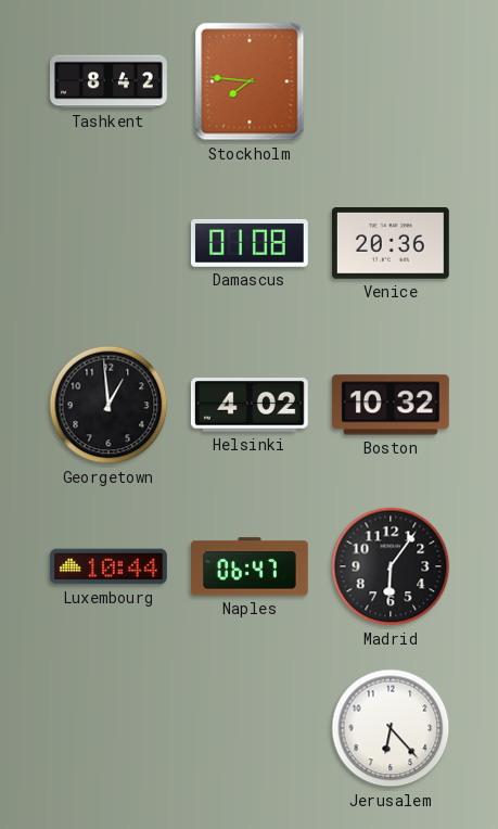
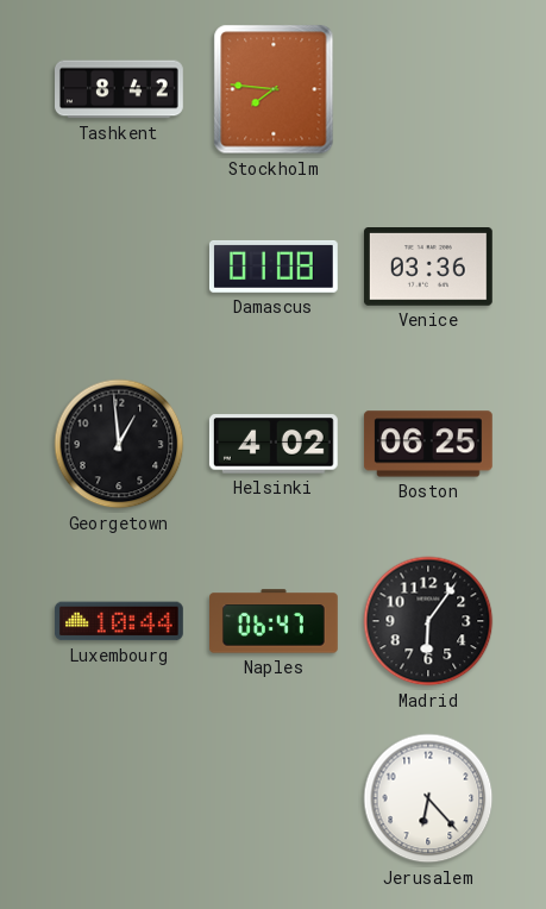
Venice: 20:36 -> 03:36
Boston: 10:32 -> 06:25
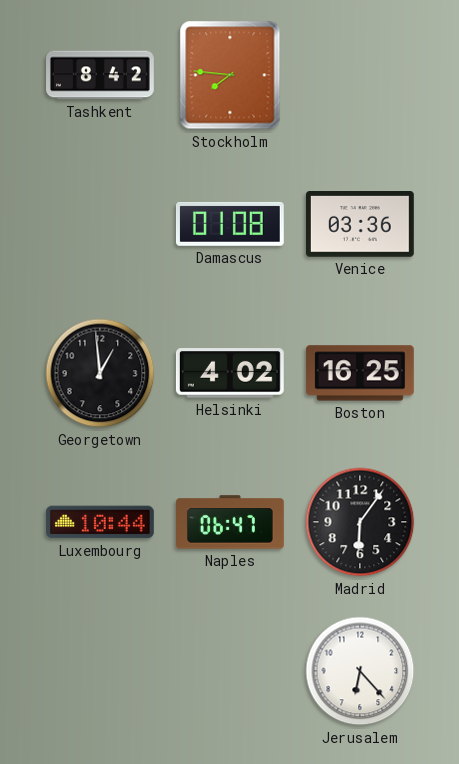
Boston: 06:25 -> 16:25
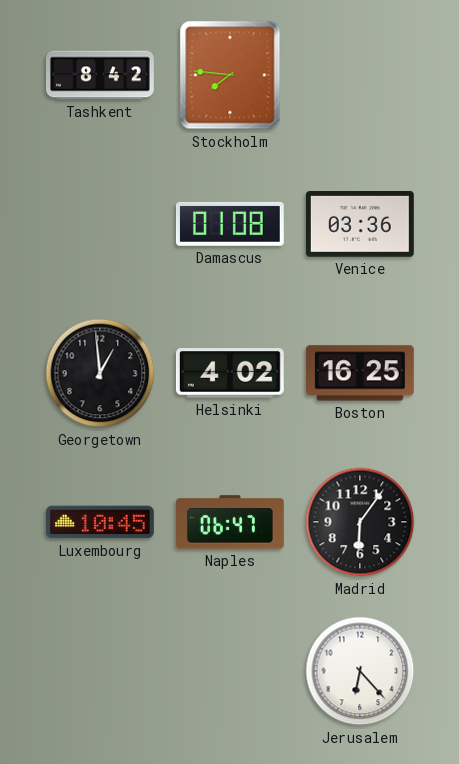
Luxembourg: 10:44 -> 10:45
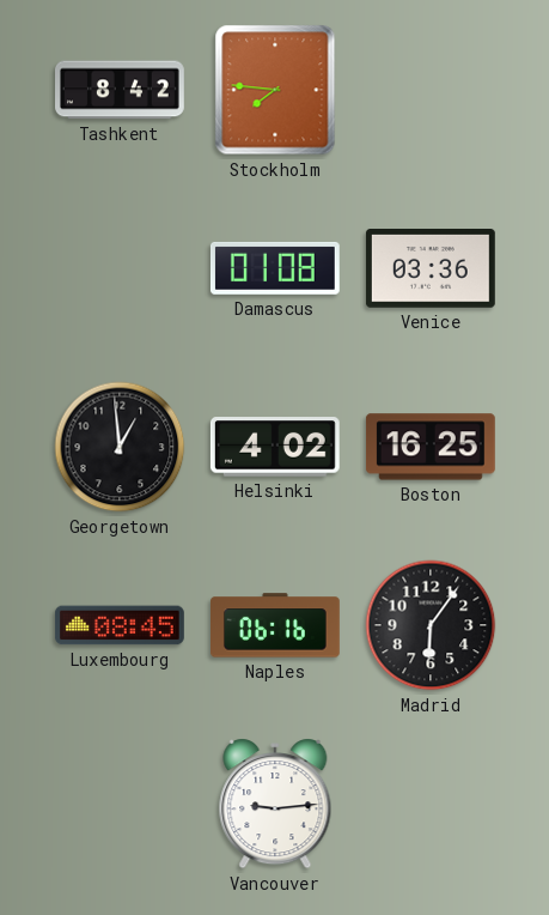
Luxembourg: 10:45 -> 08:45
Naples: 06:47 -> 06:16
Vancouver: none -> 9:14
Jerusalem: 6:23 -> none
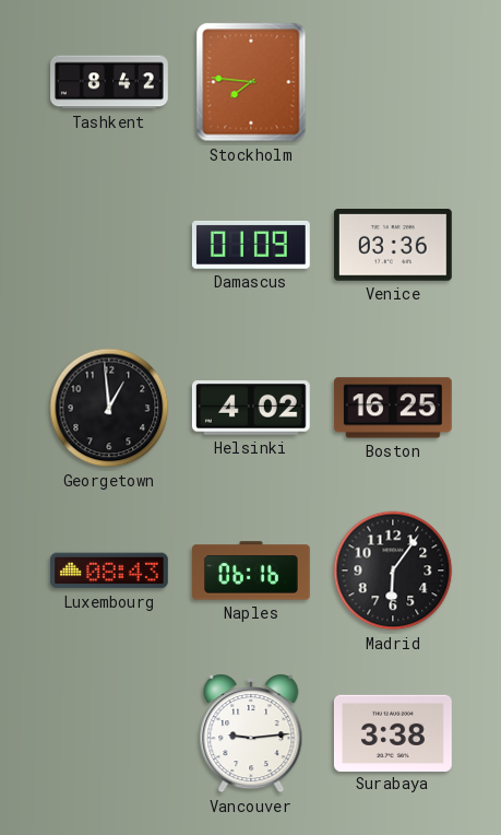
Damascus: 01:08 -> 01:09
Luxembourg: 08:45 -> 08:43
Surabaya: none -> 3:38
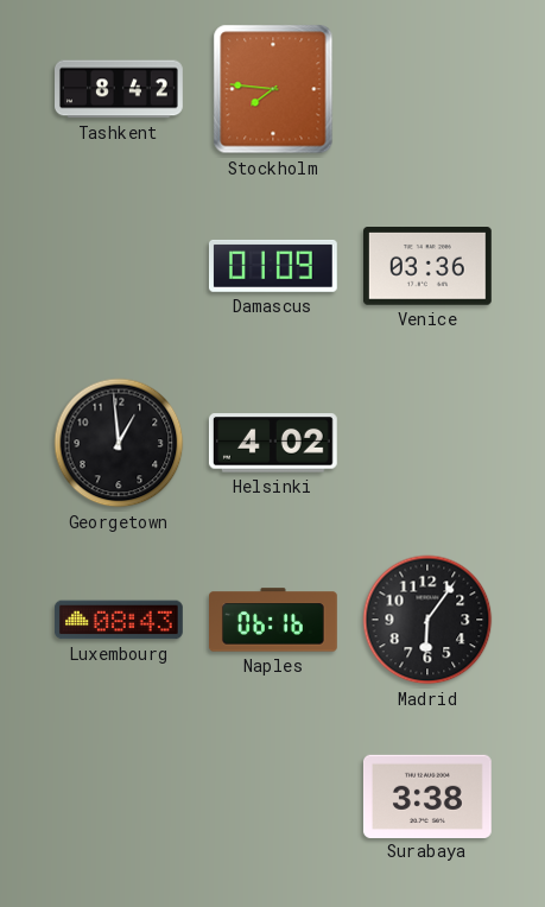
Boston: 16:25 -> none
Vancouver: 9:14 -> none
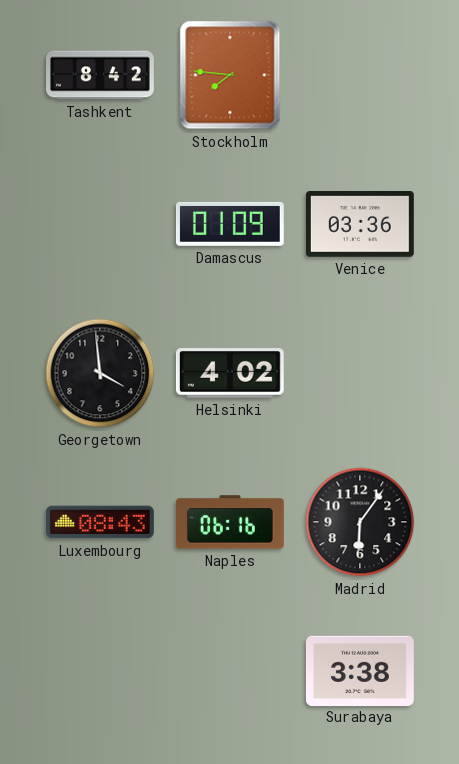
Georgetown: 12:59 -> 3:59
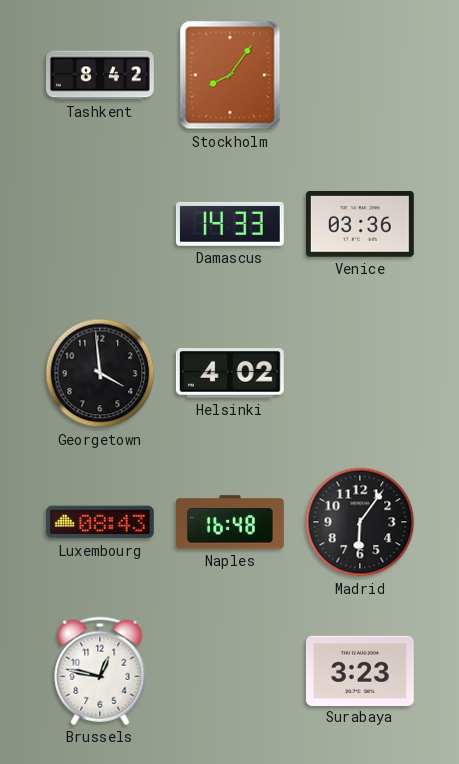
Stockholm: 7:46 -> 8:06
Damascus: 01:09 -> 14:33
Naples: 06:16 -> 16:48
Brussels: none -> 12:47
Surabaya: 3:38 -> 3:23
